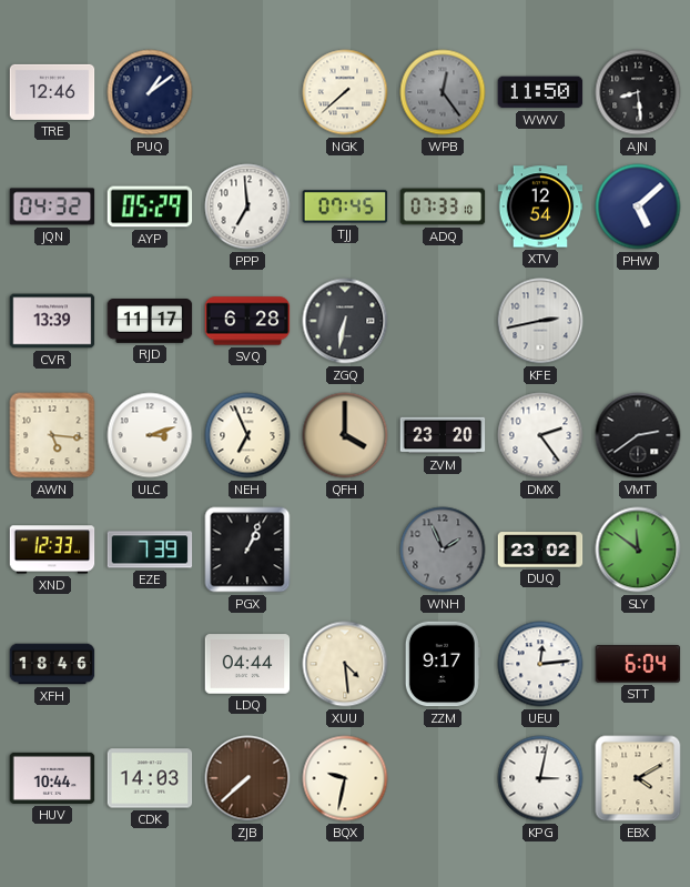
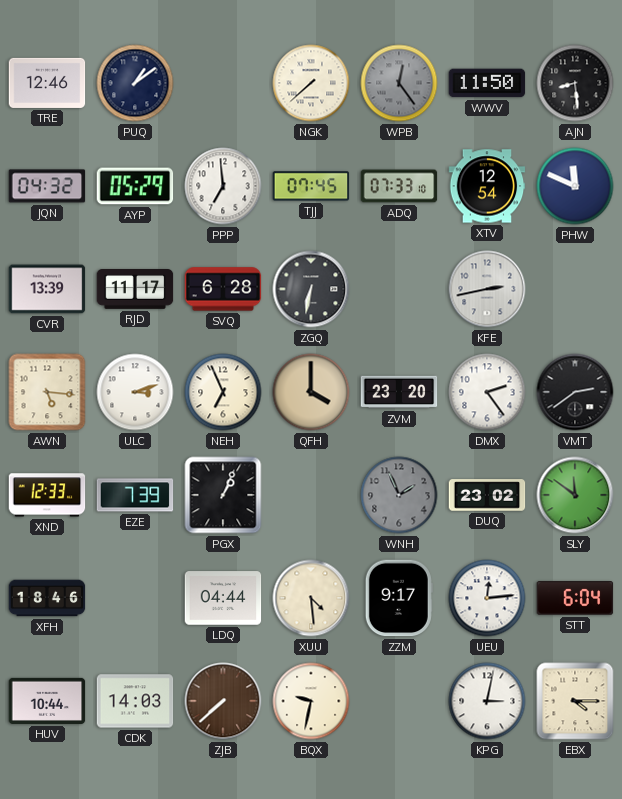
PHW: 5:08 -> 11:49
EBX: 4:10 -> 4:15
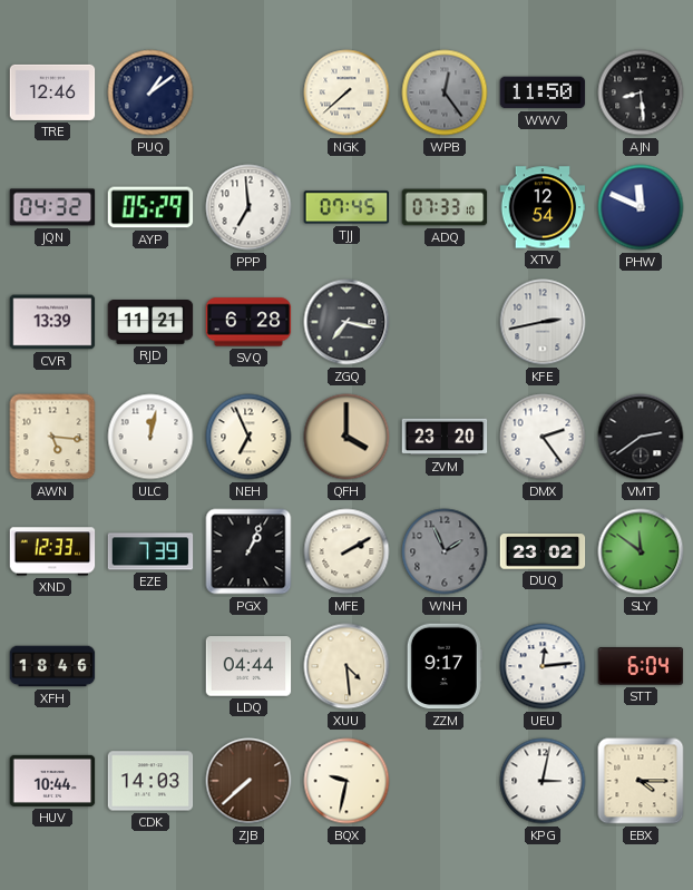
RJD: 11:17 -> 11:21
ZGQ: 6:32 -> 7:17
ULC: 3:12 -> 12:02
MFE: none -> 2:10
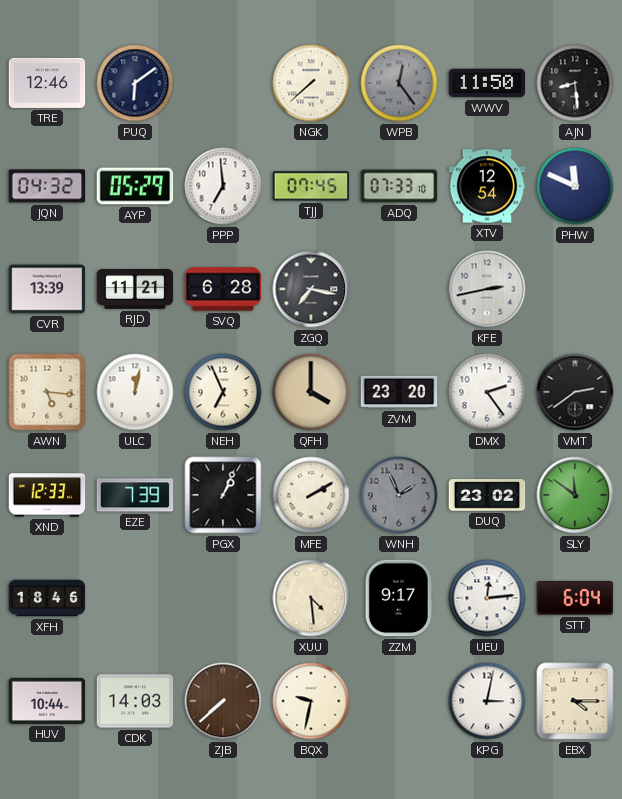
PUQ: 1:09 -> 6:09
LDQ: 04:44 -> none
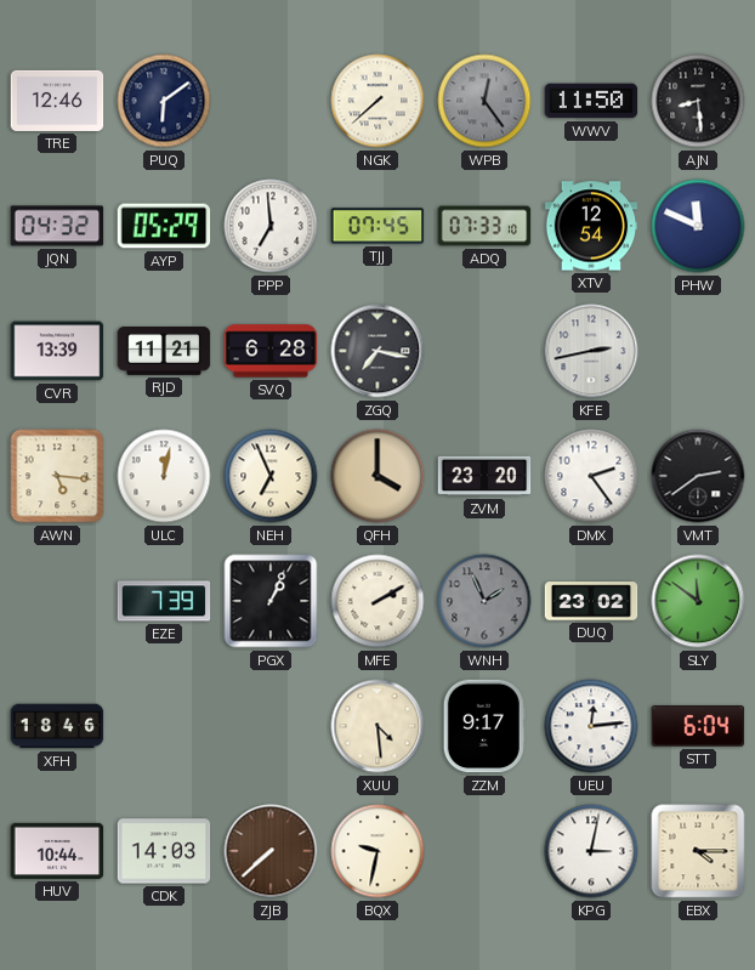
XND: 12:33 -> none
